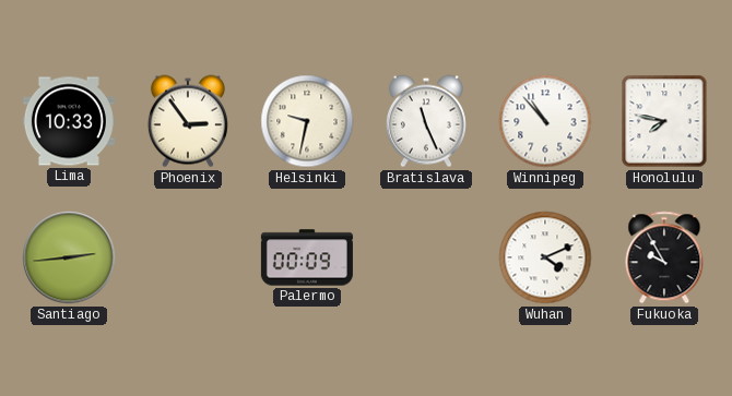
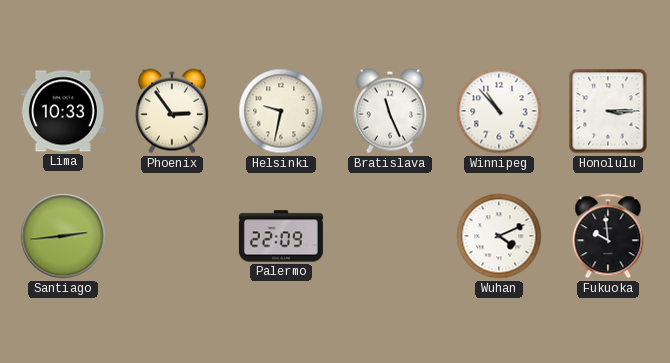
Honolulu: 7:47 -> 3:15
Palermo: 00:09 -> 22:09
Fukuoka: 9:55 -> 9:59
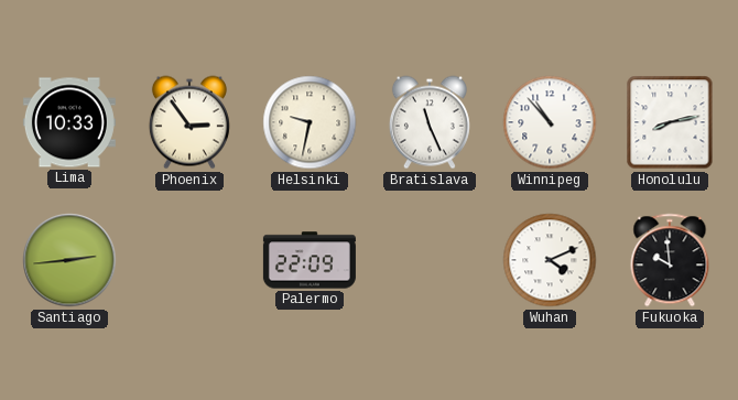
Honolulu: 3:15 -> 8:13
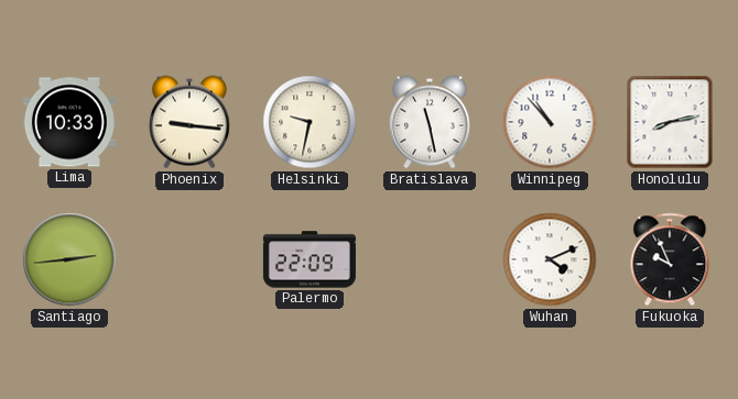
Phoenix: 2:54 -> 9:16
Bratislava: 11:26 -> 11:28
Fukuoka: 9:59 -> 9:56
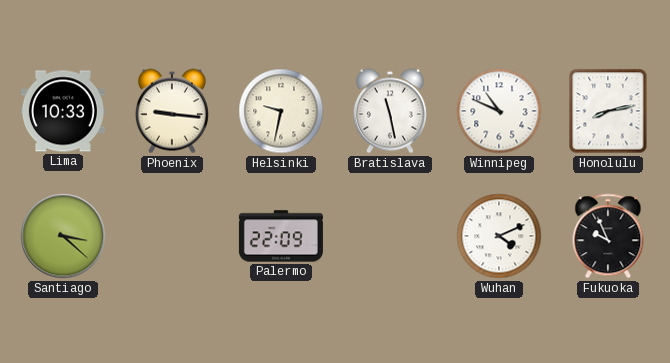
Winnipeg: 10:53 -> 10:49
Santiago: 2:44 -> 3:22
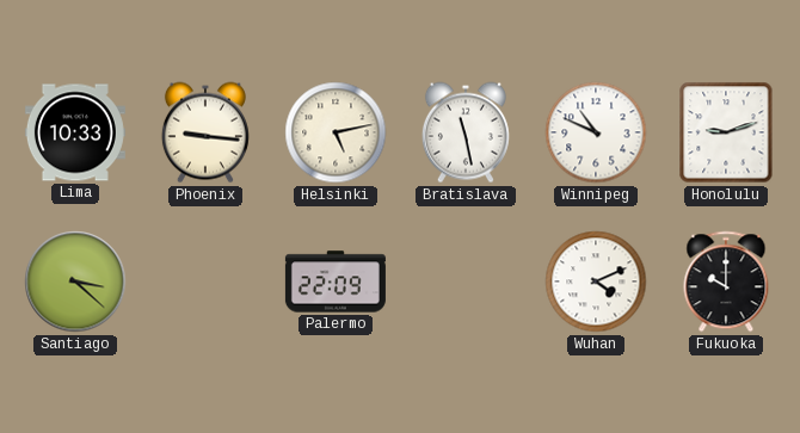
Helsinki: 9:32 -> 5:13
Honolulu: 8:13 -> 9:12
Fukuoka: 9:56 -> 10:00
